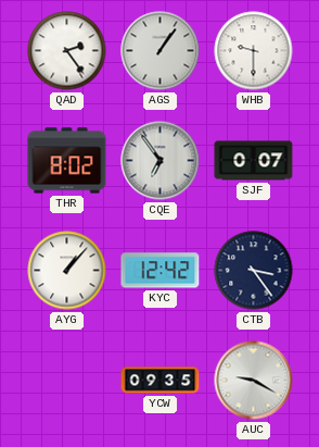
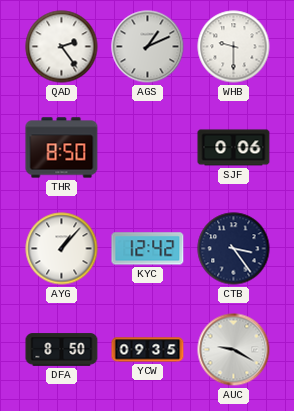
AGS: 1:06 -> 1:11
THR: 8:02 -> 8:50
CQE: 6:54 -> none
SJF: 0:07 -> 0:06
DFA: none -> 8:50
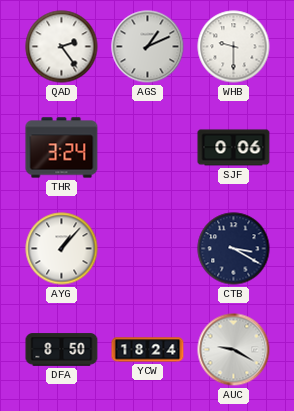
THR: 8:50 -> 3:24
KYC: 12:42 -> none
CTB: 3:24 -> 3:20
YCW: 09:35 -> 18:24
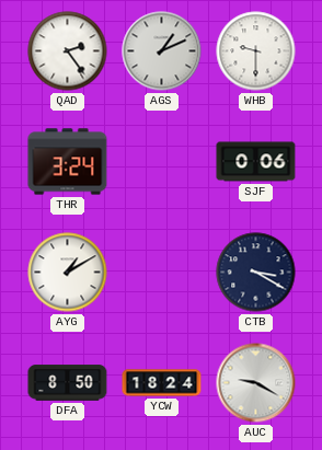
AYG: 1:07 -> 1:10
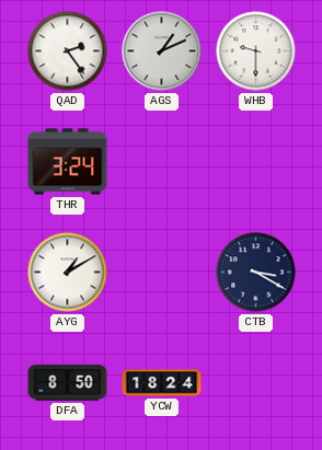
SJF: 0:06 -> none
AUC: 9:20 -> none
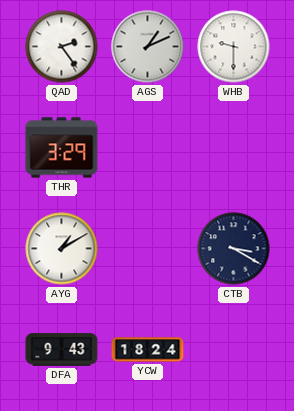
THR: 3:24 -> 3:29
DFA: 8:50 -> 9:43
